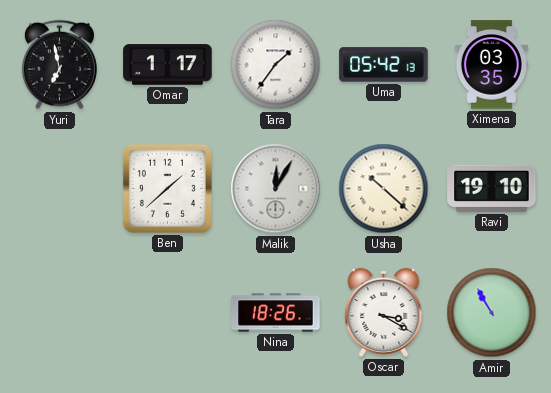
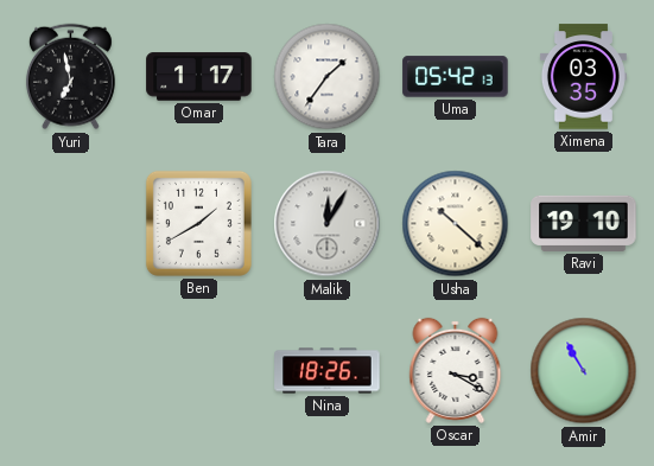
Ben: 1:38 -> 1:40
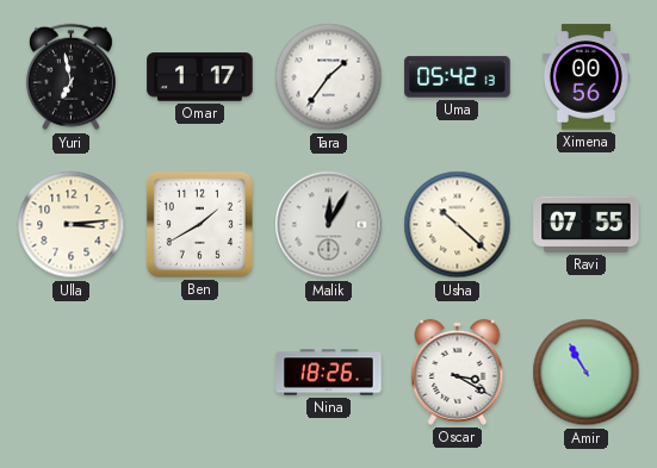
Ximena: 03:35 -> 00:56
Ulla: none -> 3:14
Ravi: 19:10 -> 07:55
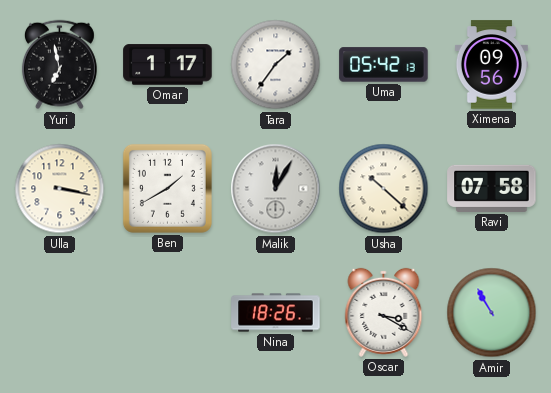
Ximena: 00:56 -> 09:56
Ulla: 3:14 -> 3:17
Ravi: 07:55 -> 07:58
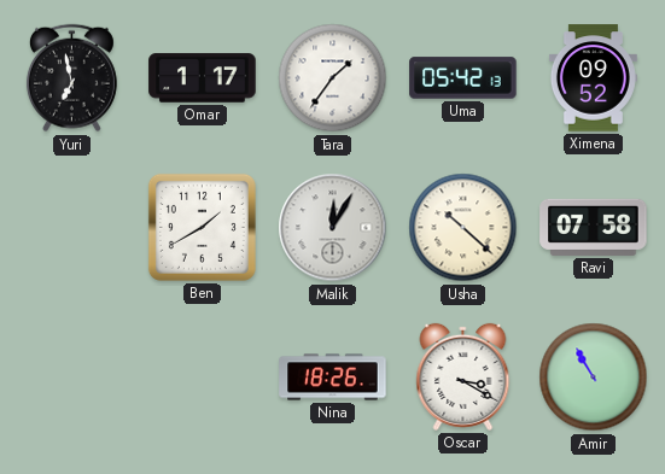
Ximena: 09:56 -> 09:52
Ulla: 3:17 -> none
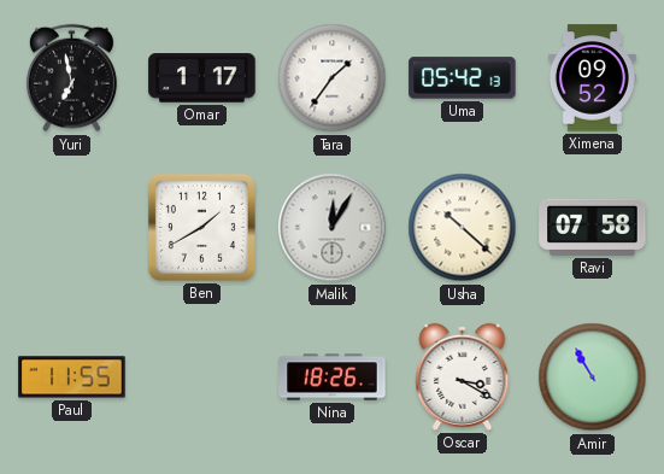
Paul: none -> 11:55
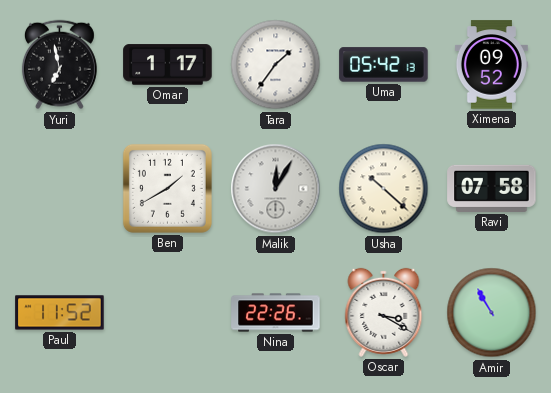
Paul: 11:55 -> 11:52
Nina: 18:26 -> 22:26
